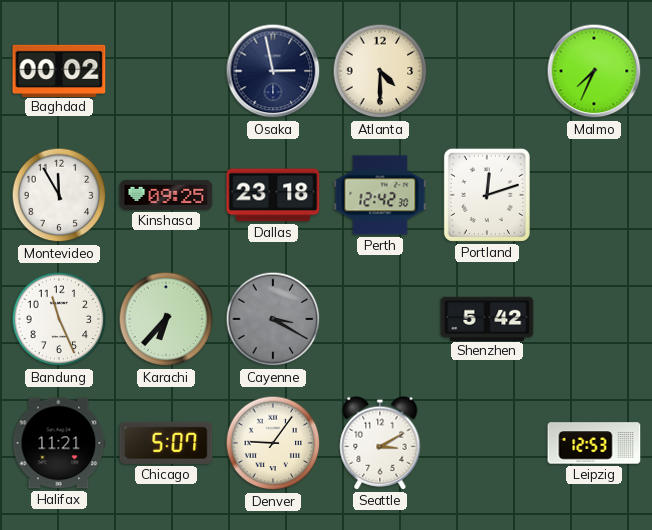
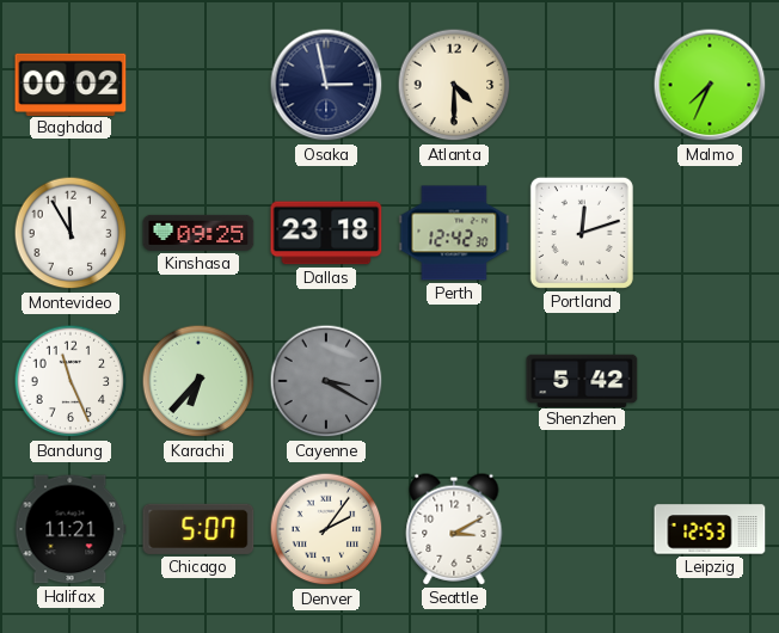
Denver: 9:06 -> 2:06
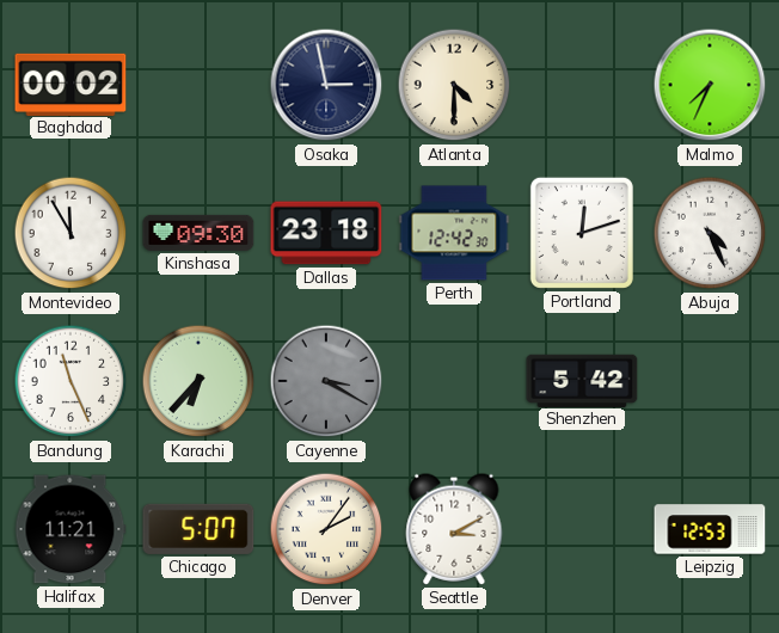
Kinshasa: 09:25 -> 09:30
Abuja: none -> 4:26
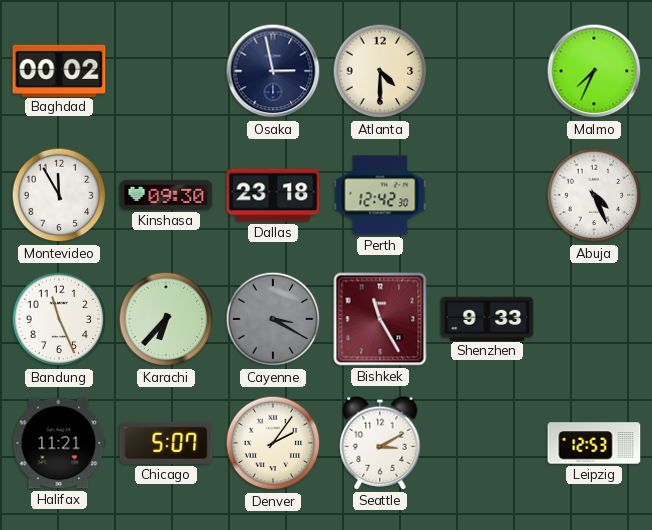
Portland: 12:12 -> none
Bishkek: none -> 11:25
Shenzhen: 5:42 -> 9:33
